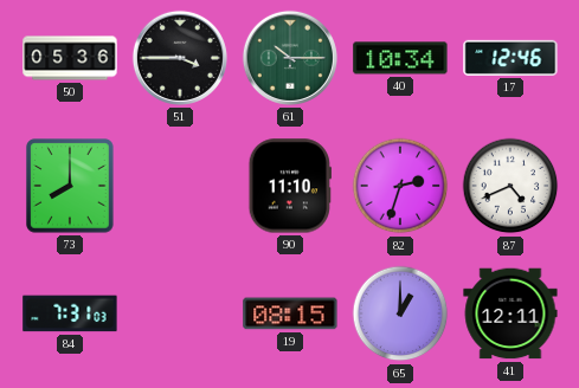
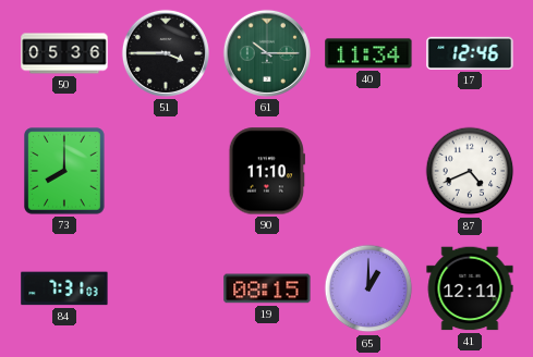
40: 10:34 -> 11:34
82: 2:33 -> none
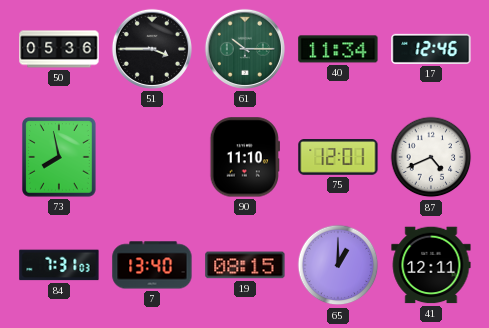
73: 8:00 -> 7:58
75: none -> 12:01
7: none -> 13:40
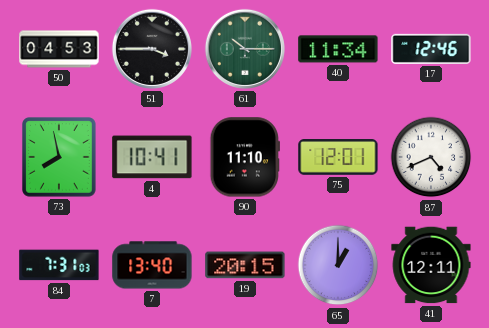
50: 05:36 -> 04:53
4: none -> 10:41
19: 08:15 -> 20:15
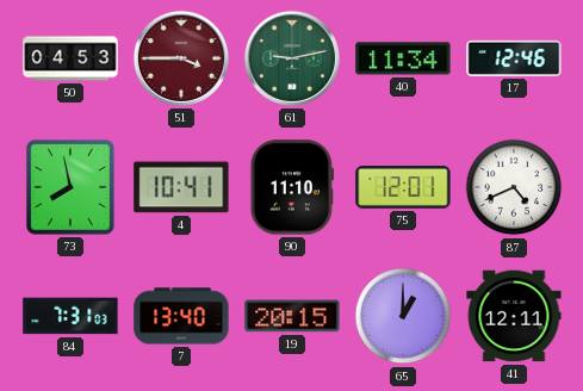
51 dial: black -> burgundy
61: 10:15 -> 9:13
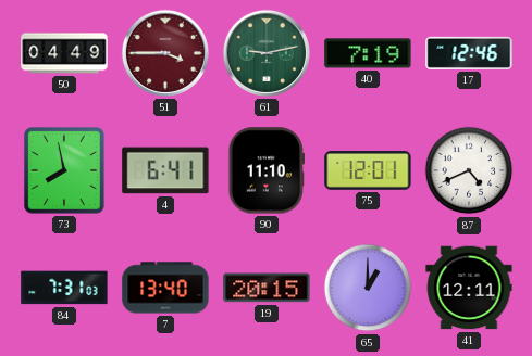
50: 04:53 -> 04:49
40: 11:34 -> 7:19
4: 10:41 -> 6:41
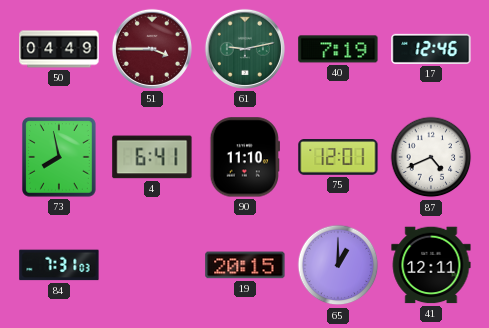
7: 13:40 -> none
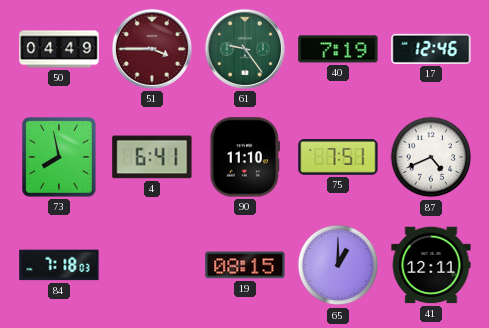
61: 9:13 -> 9:24
75: 12:01 -> 7:51
84: 7:31 -> 7:18
19: 20:15 -> 08:15
